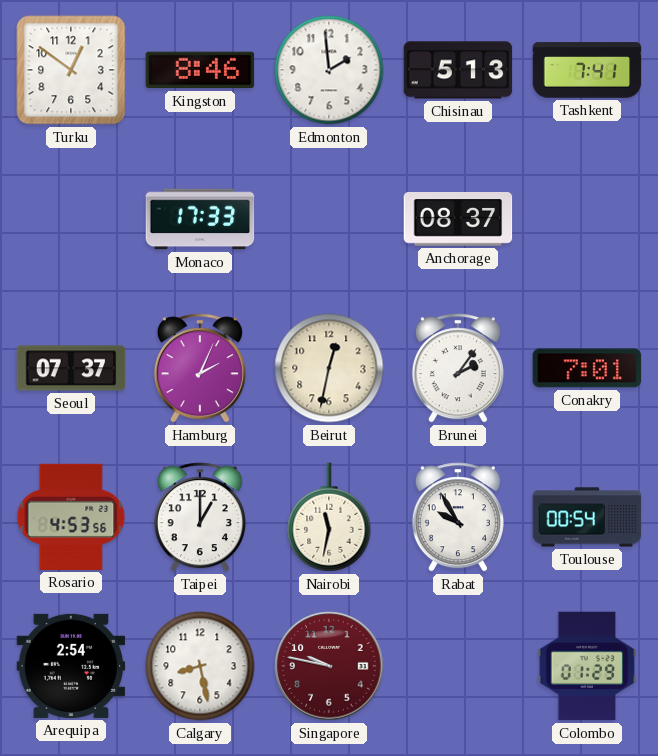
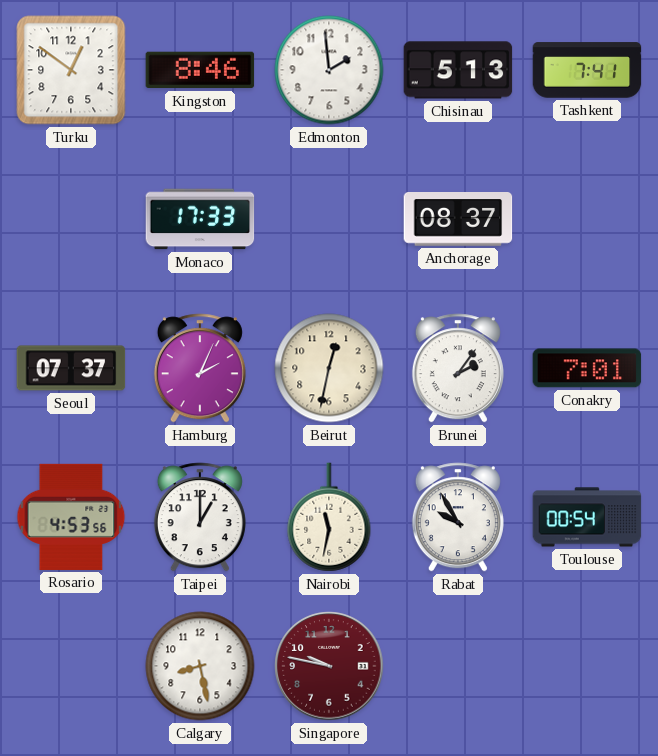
Arequipa: 2:54 -> none
Colombo: 01:29 -> none
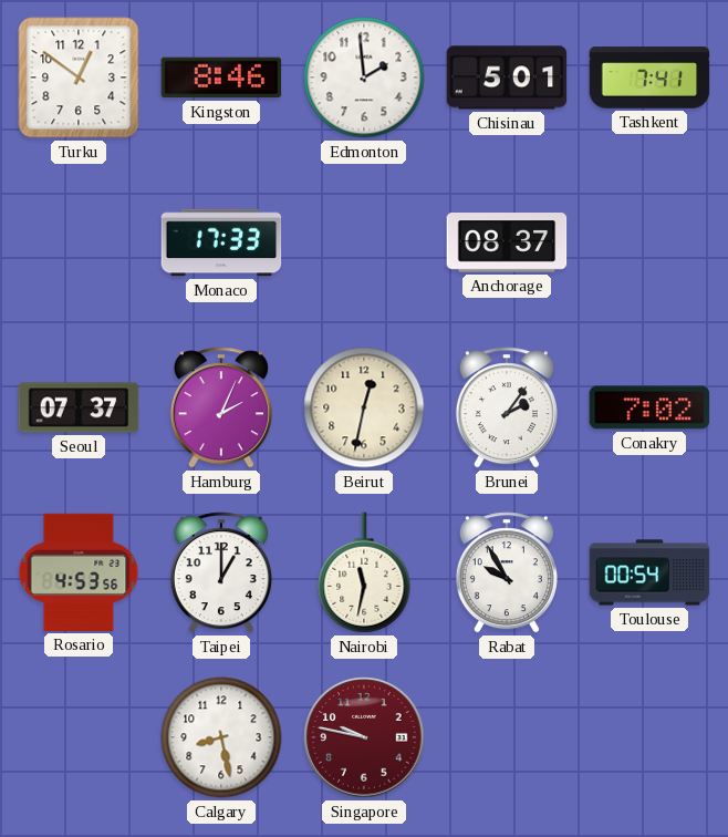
Chisinau: 5:13 -> 5:01
Conakry: 7:01 -> 7:02
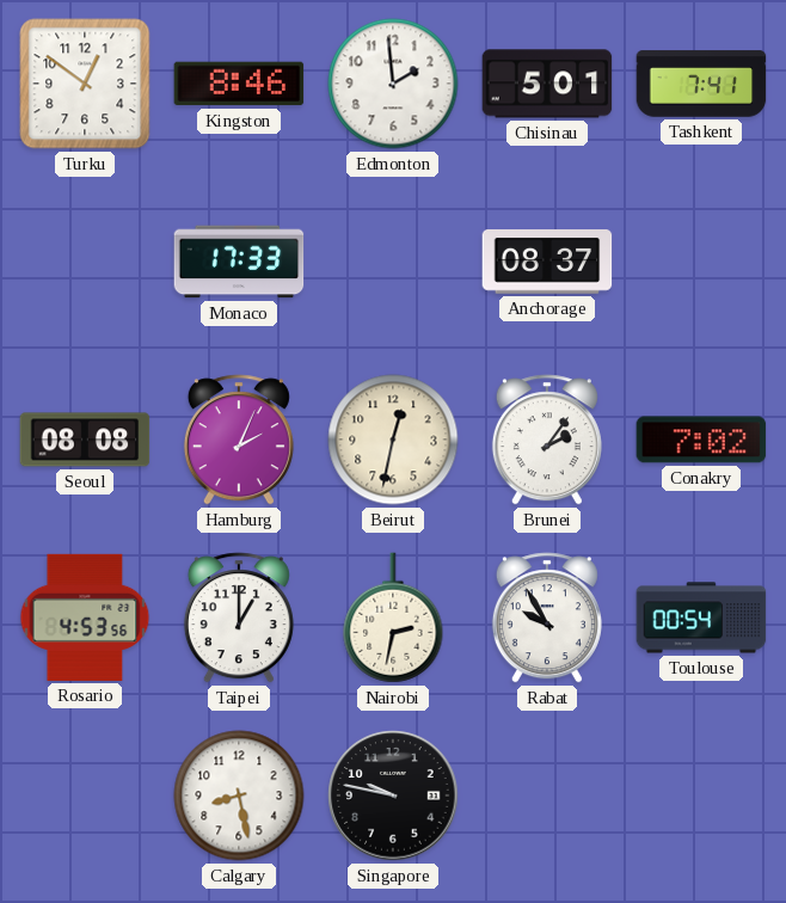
Seoul: 07:37 -> 08:08
Nairobi: 11:32 -> 2:32
Singapore dial: burgundy -> black
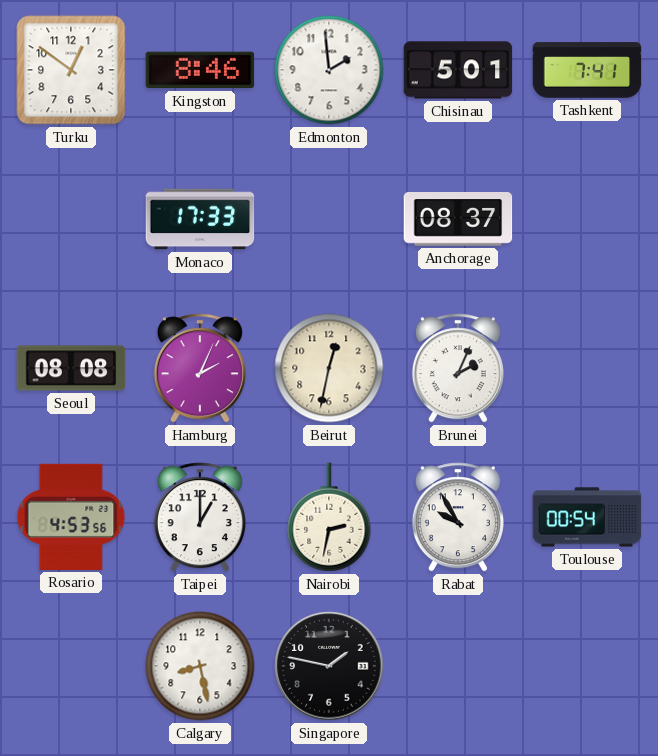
Brunei: 2:06 -> 2:04
Conakry: 7:02 -> none
Singapore: 9:47 -> 1:47
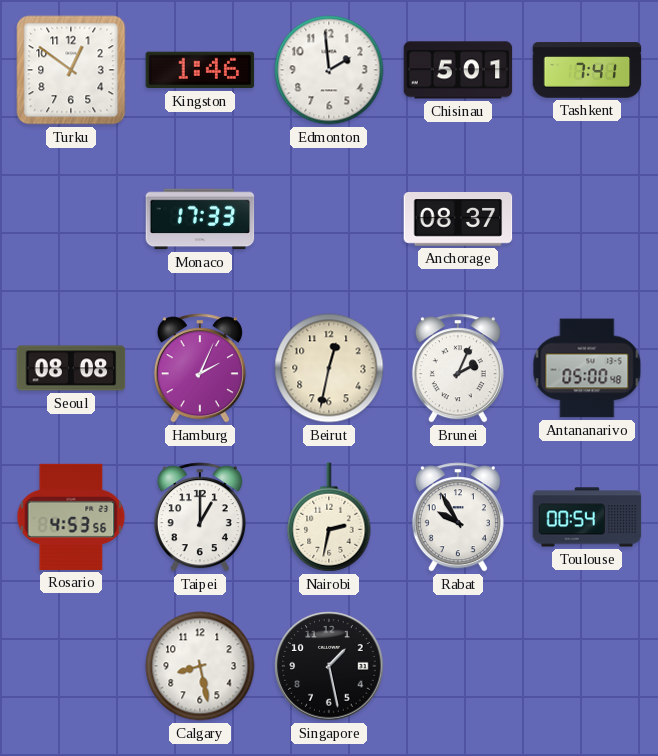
Kingston: 8:46 -> 1:46
Antananarivo: none -> 05:00
Singapore: 1:47 -> 1:28
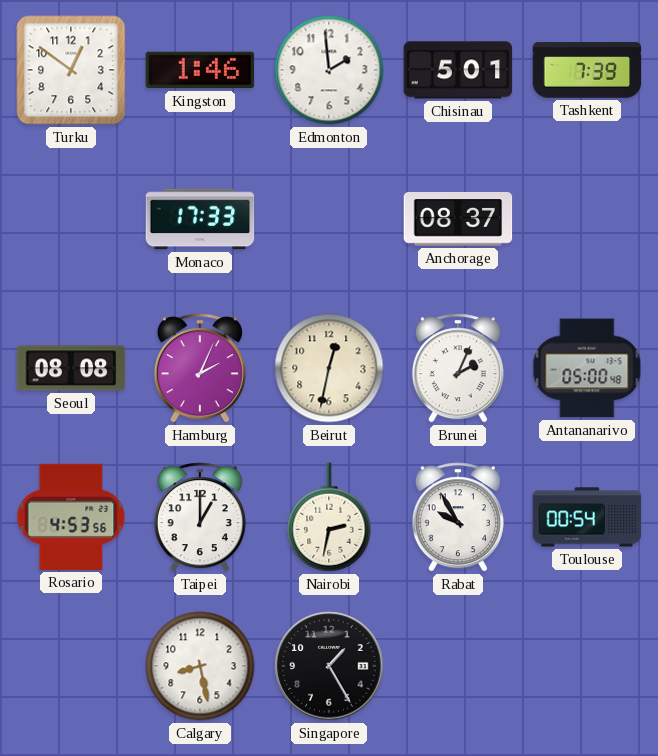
Tashkent: 7:41 -> 7:39
Singapore: 1:28 -> 1:25
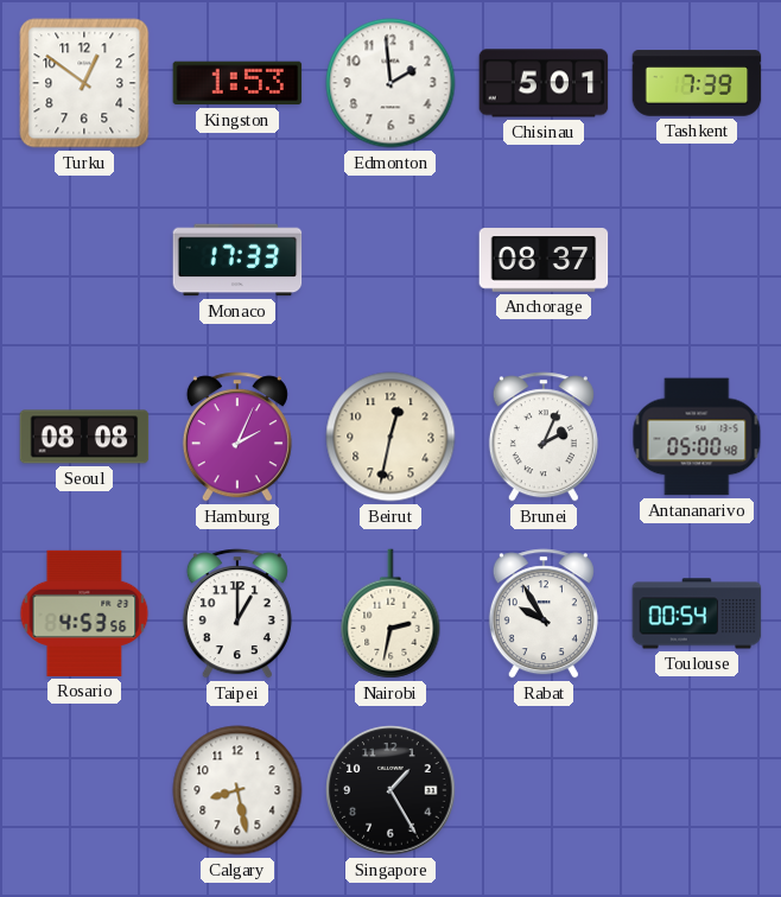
Kingston: 1:46 -> 1:53
